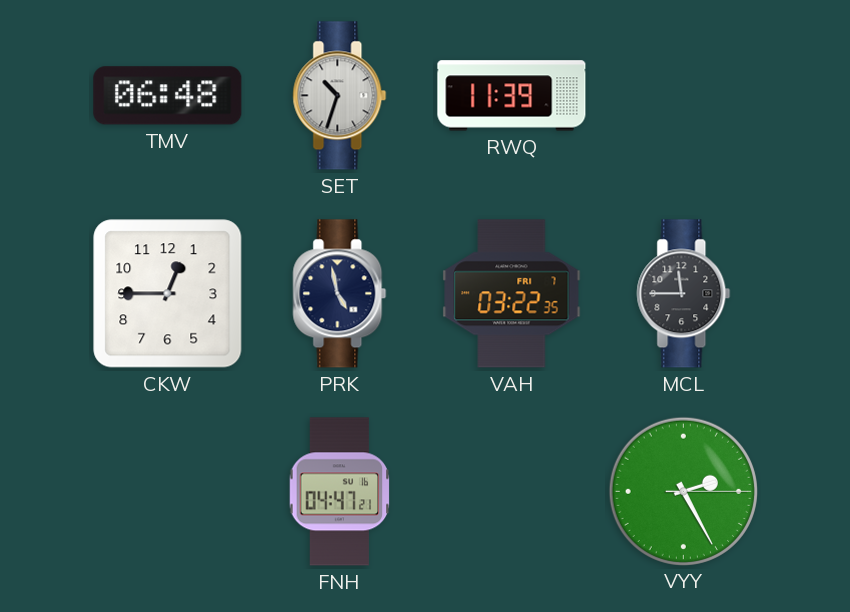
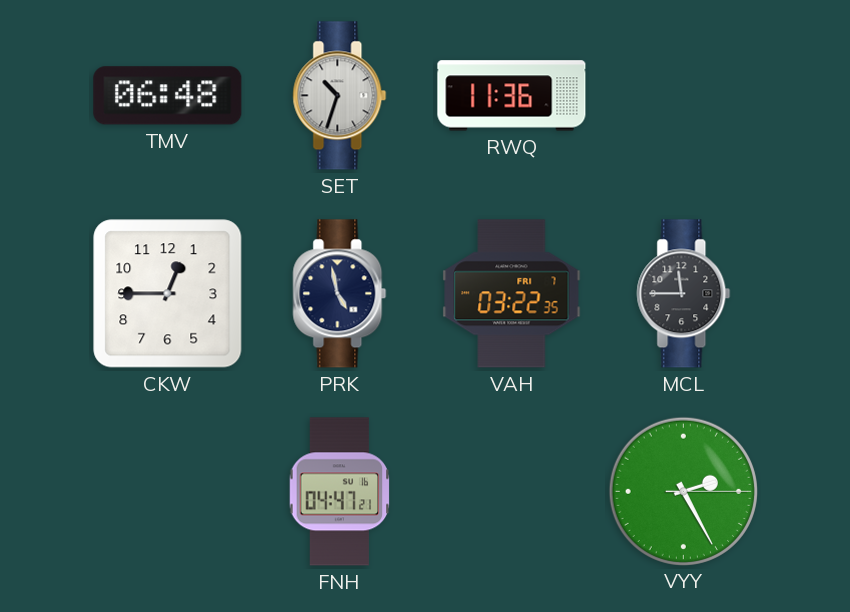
RWQ: 11:39 -> 11:36
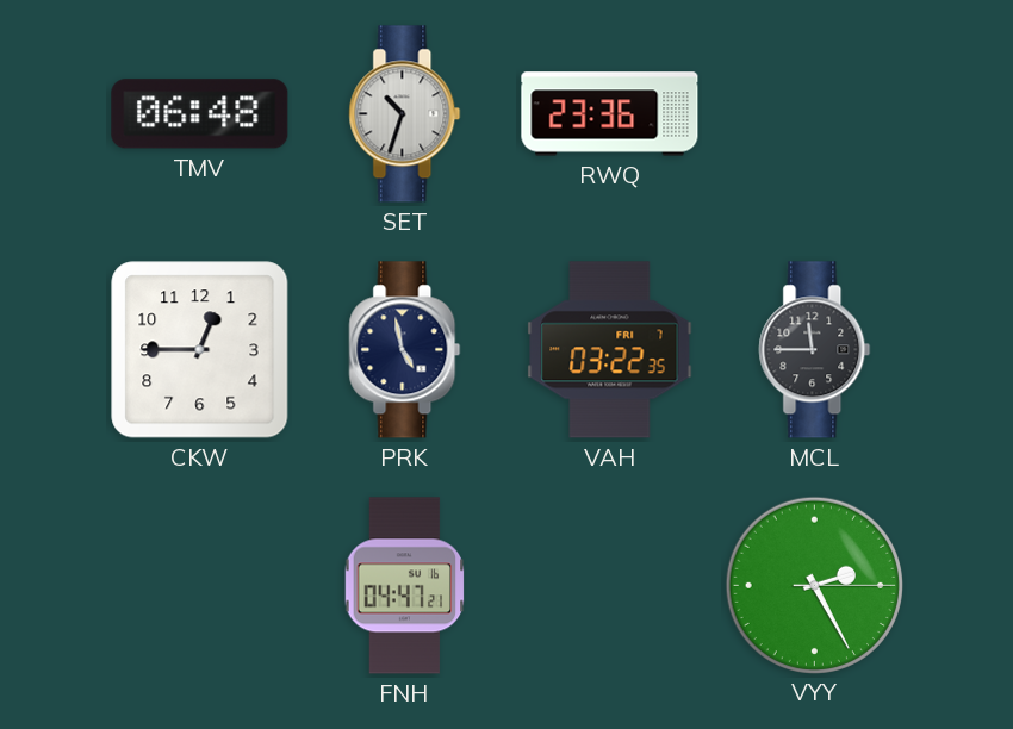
RWQ: 11:36 -> 23:36
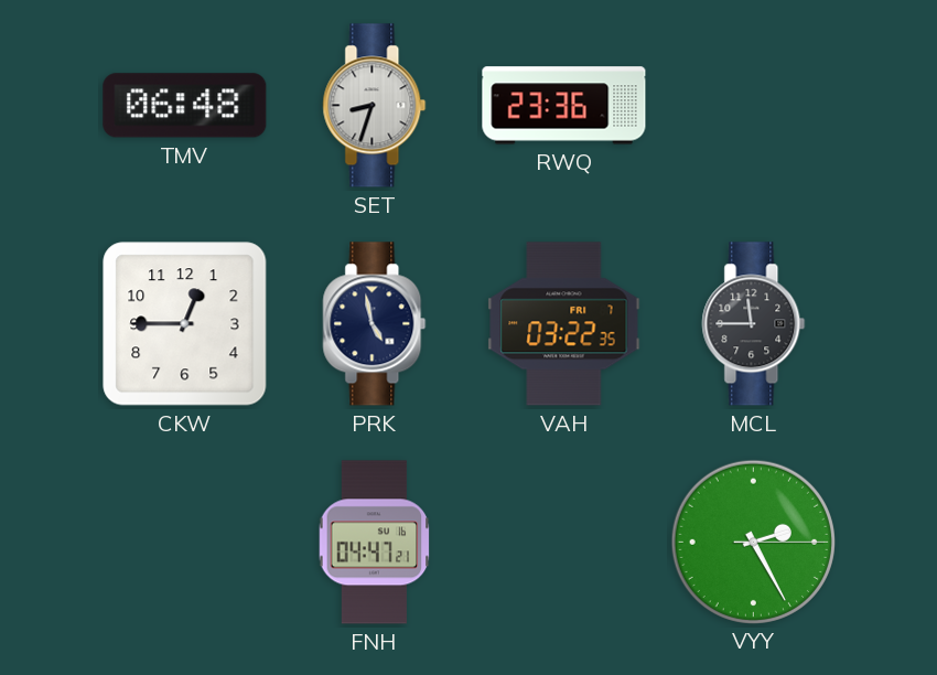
SET: 10:33 -> 8:33
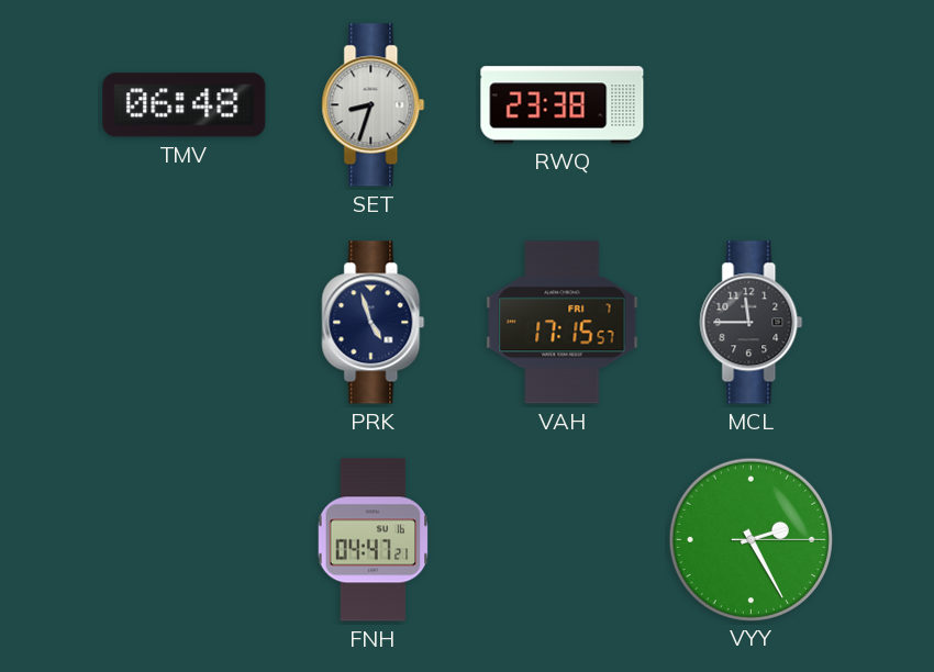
RWQ: 23:36 -> 23:38
CKW: 12:45 -> none
PRK: 4:58 -> 4:57
VAH: 03:22 -> 17:15
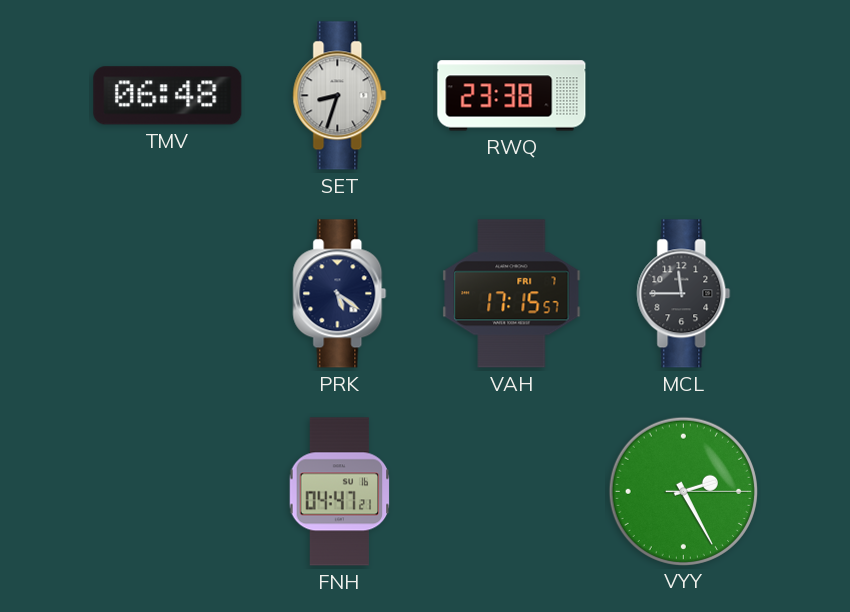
PRK: 4:57 -> 5:21
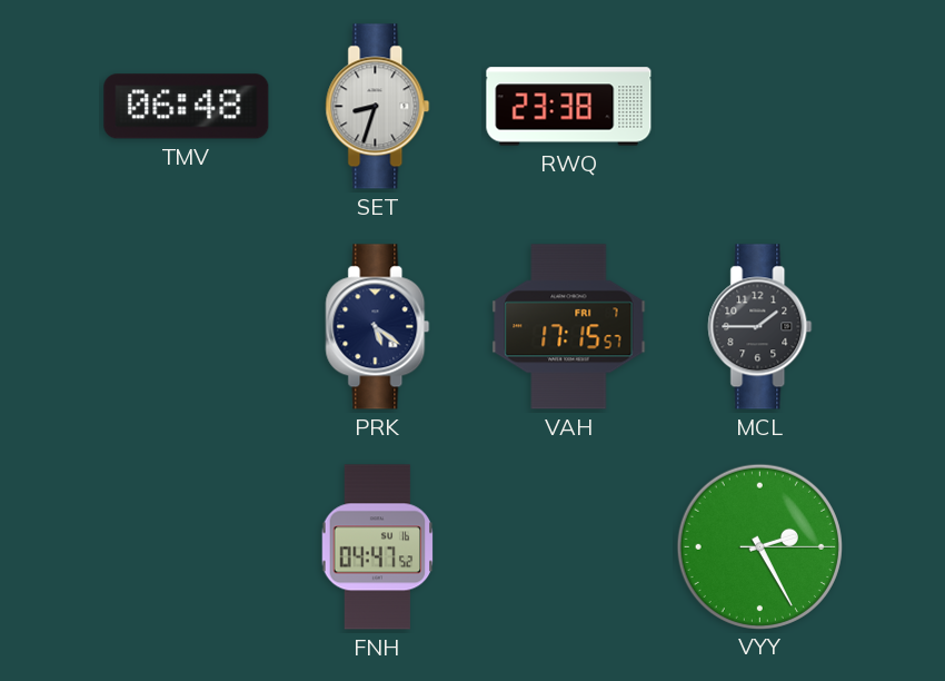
MCL: 11:45 -> 1:45
FNH: 04:47:21 -> 04:47:52
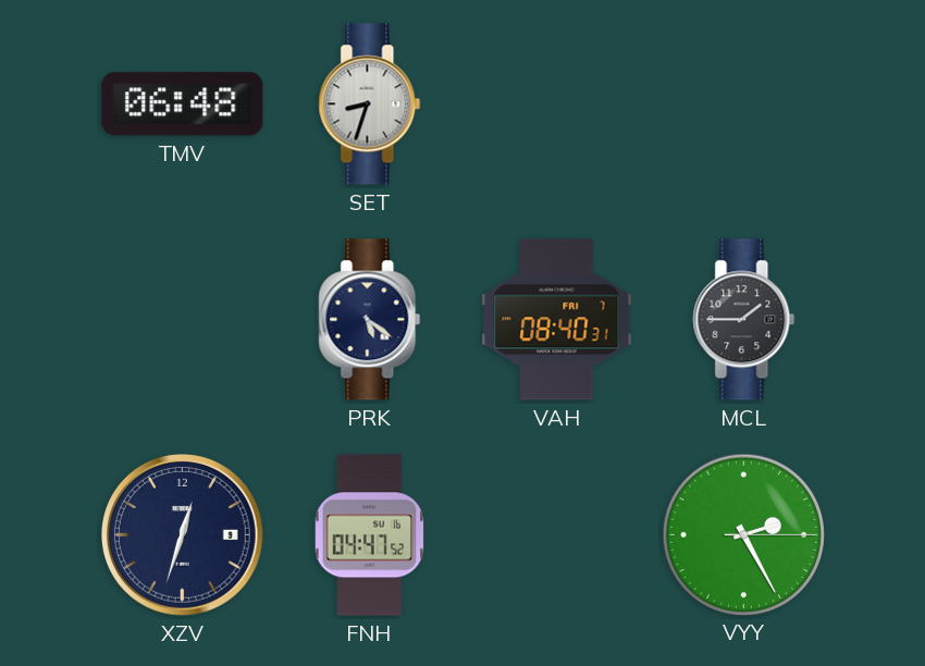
RWQ: 23:38 -> none
VAH: 17:15 -> 08:40
XZV: none -> 12:33
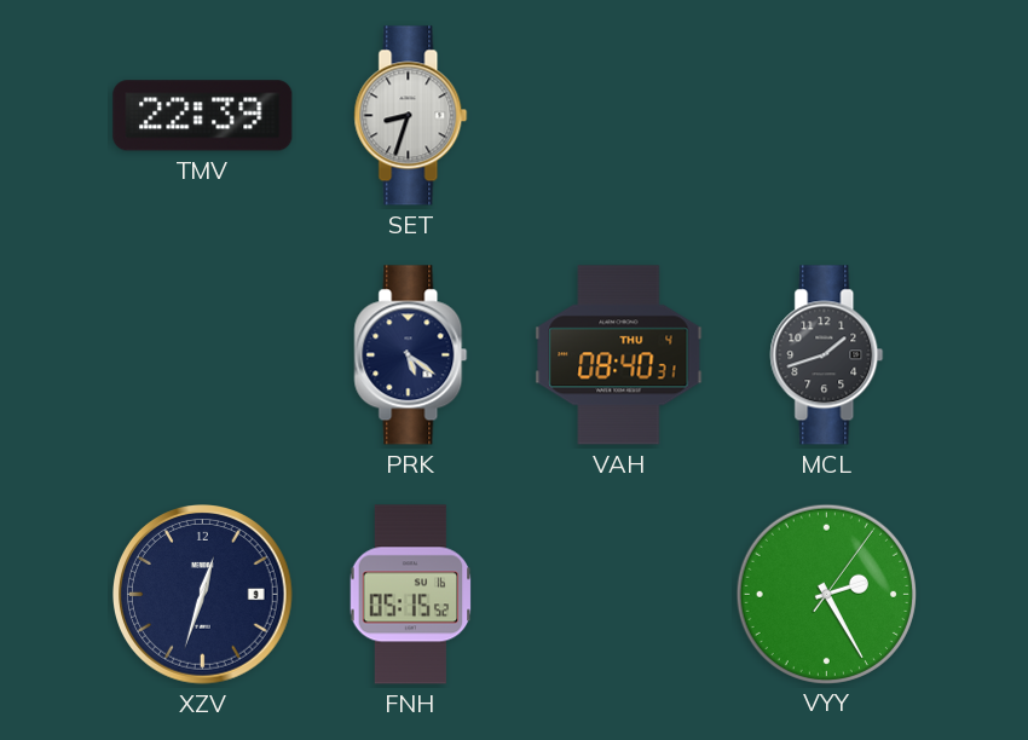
TMV: 06:48 -> 22:39
VAH date: FRI 7 -> THU 4
MCL: 1:45 -> 1:42
FNH: 04:47 -> 05:15
VYY: 2:25:15 -> 2:25:06
